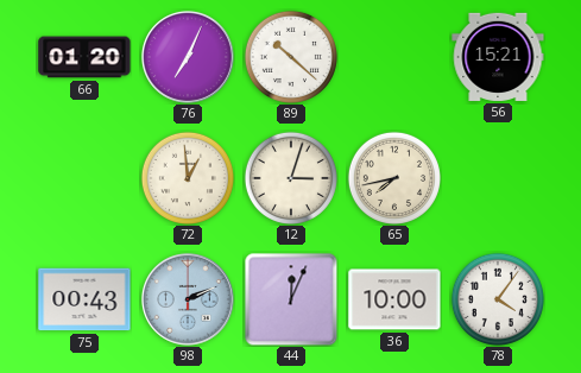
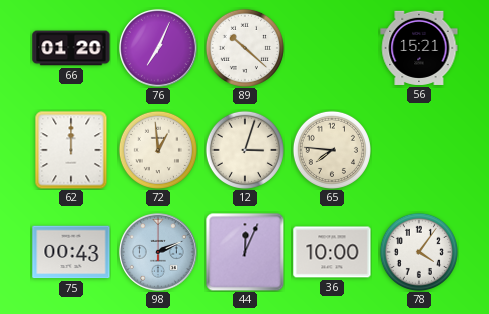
62: none -> 12:00
65: 7:43 -> 7:46
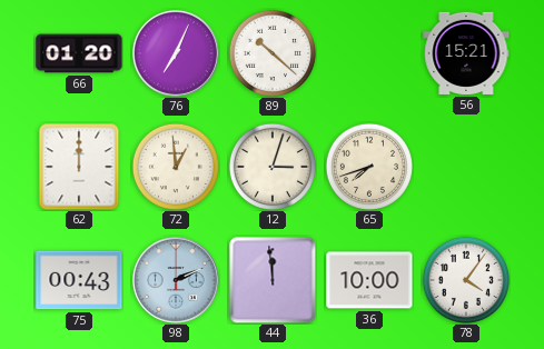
65: 7:46 -> 7:42
44: 12:04 -> 11:59
